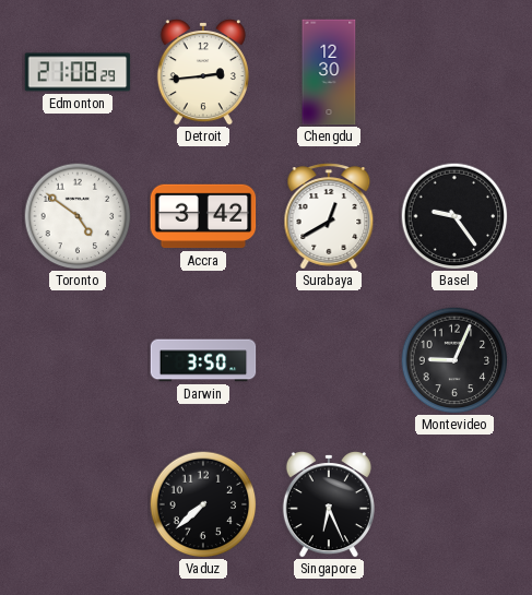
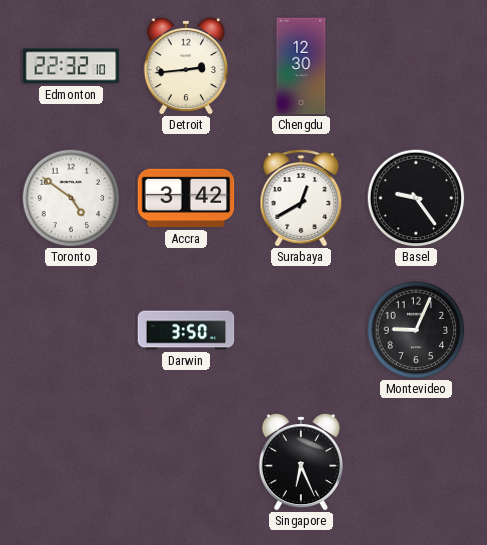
Edmonton: 21:08 -> 22:32
Vaduz: 7:38 -> none
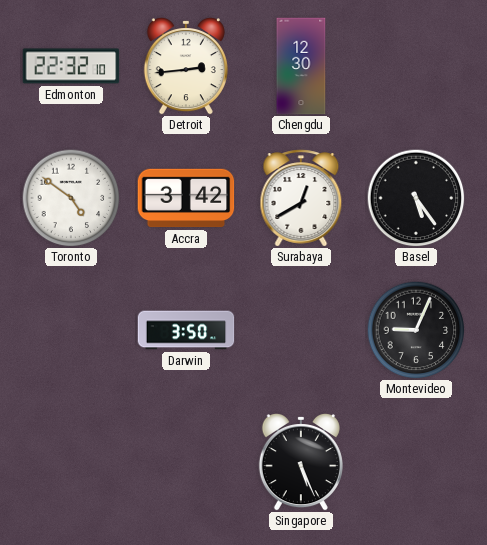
Basel: 9:24 -> 5:24
Singapore: 6:26 -> 5:26
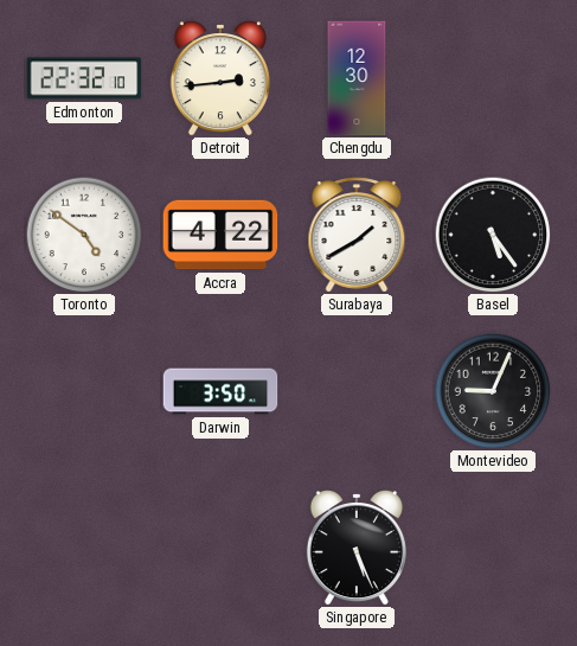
Accra: 3:42 -> 4:22
Surabaya: 12:40 -> 1:40
